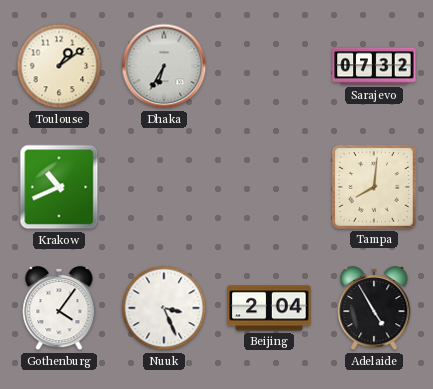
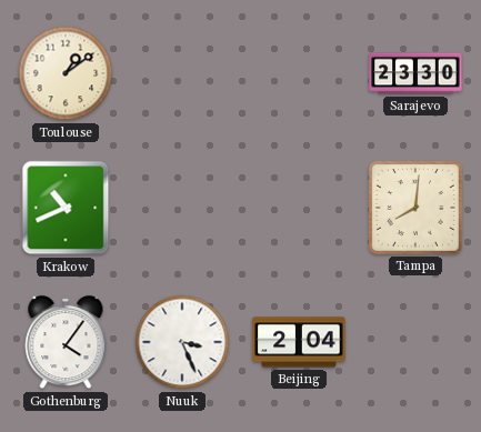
Dhaka: 6:35 -> none
Sarajevo: 07:32 -> 23:30
Adelaide: 4:55 -> none
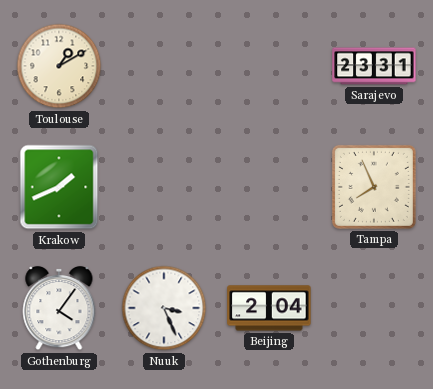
Toulouse: 1:09 -> 1:10
Sarajevo: 23:30 -> 23:31
Krakow: 10:41 -> 1:41
Tampa: 8:01 -> 7:56
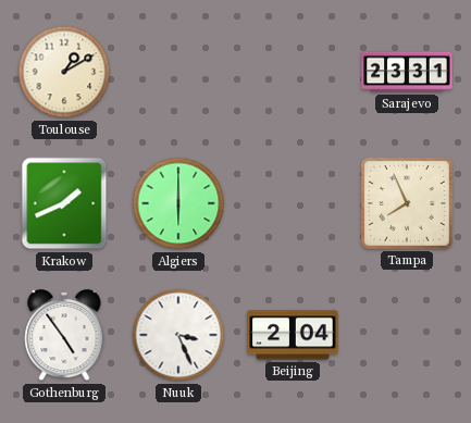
Algiers: none -> 6:00
Gothenburg: 4:06 -> 4:54
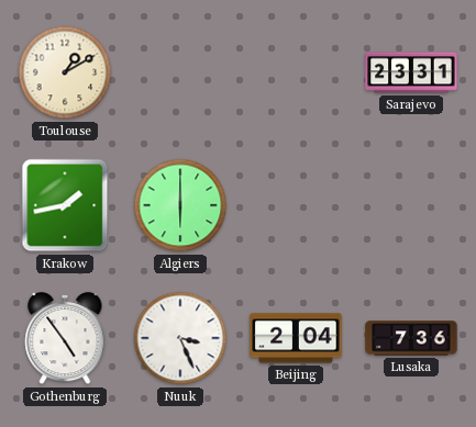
Krakow: 1:41 -> 1:43
Tampa: 7:56 -> none
Lusaka: none -> 7:36
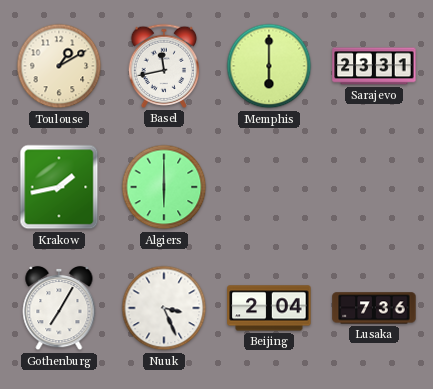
Basel: none -> 11:43
Memphis: none -> 6:00
Gothenburg: 4:54 -> 7:05
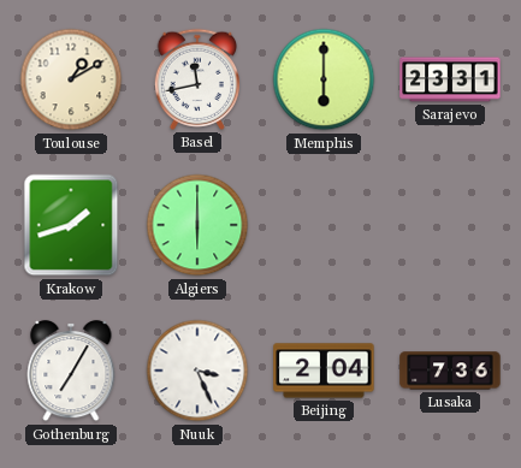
Krakow: 1:43 -> 1:42
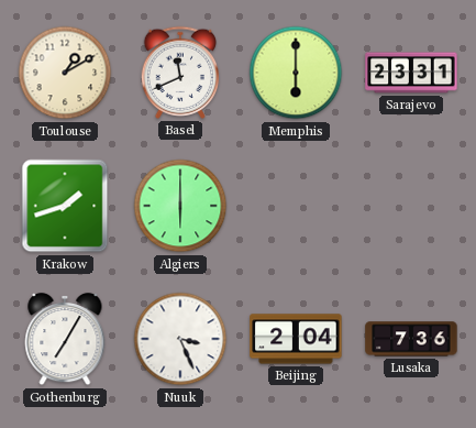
Basel: 11:43 -> 11:41
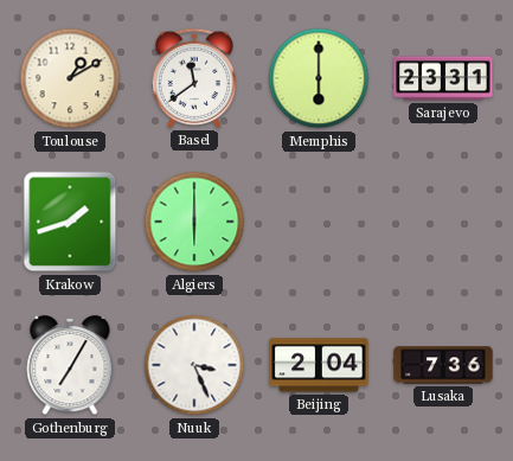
Basel: 11:41 -> 11:39
